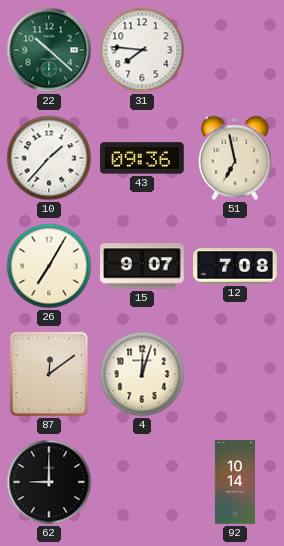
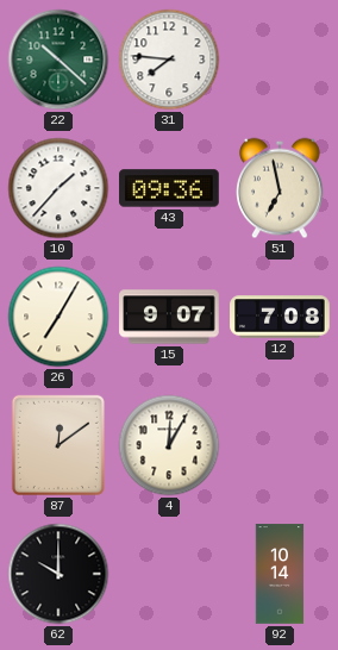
4: 12:03 -> 12:05
62: 9:00 -> 10:00
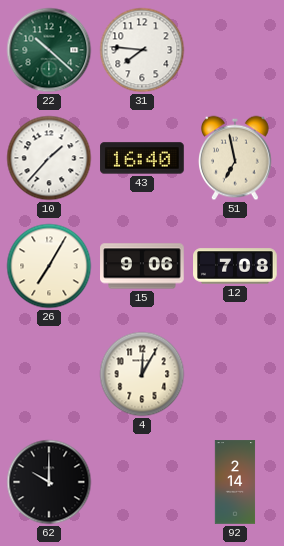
43: 09:36 -> 16:40
15: 9:07 -> 9:06
87: 12:09 -> none
92: 10:14 -> 2:14
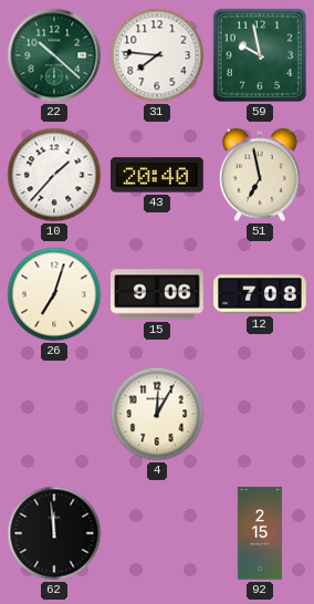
59: none -> 9:58
43: 16:40 -> 20:40
26: 7:05 -> 7:03
62: 10:00 -> 11:59
92: 2:14 -> 2:15
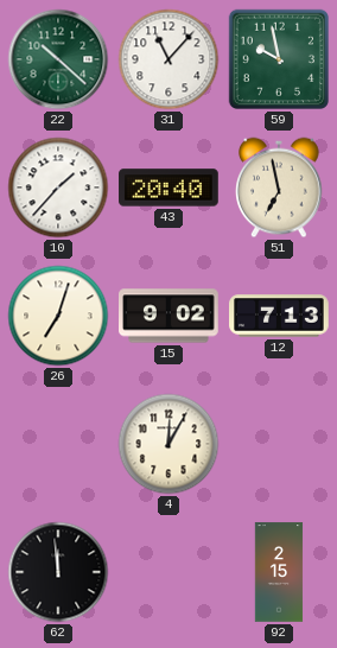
31: 7:46 -> 11:07
15: 9:06 -> 9:02
12: 7:08 -> 7:13
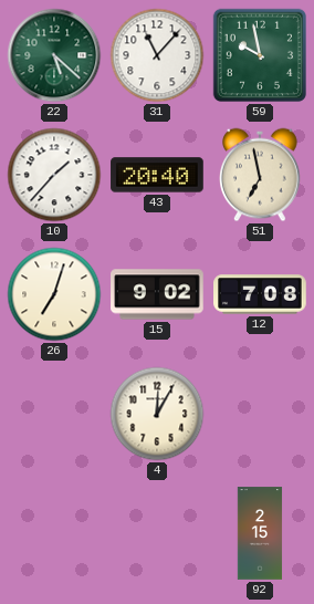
22: 10:22 -> 5:22
12: 7:13 -> 7:08
62: 11:59 -> none
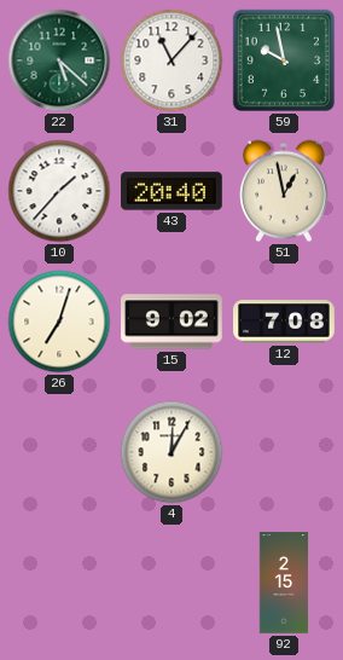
51: 6:58 -> 12:58
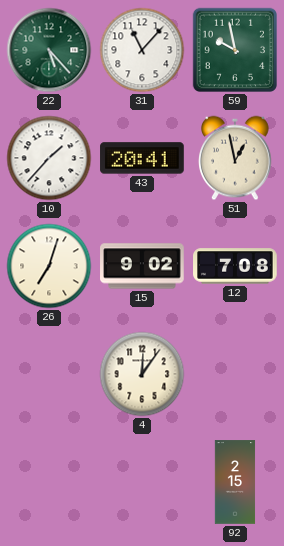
22: 5:22 -> 5:23
43: 20:40 -> 20:41
4: 12:05 -> 12:06
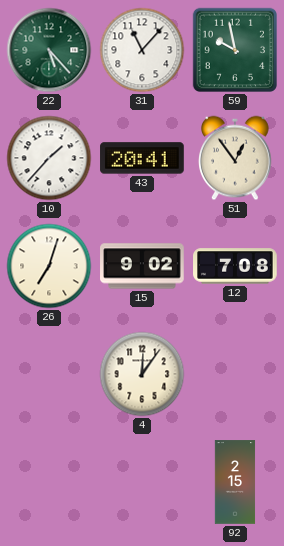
51: 12:58 -> 12:54
